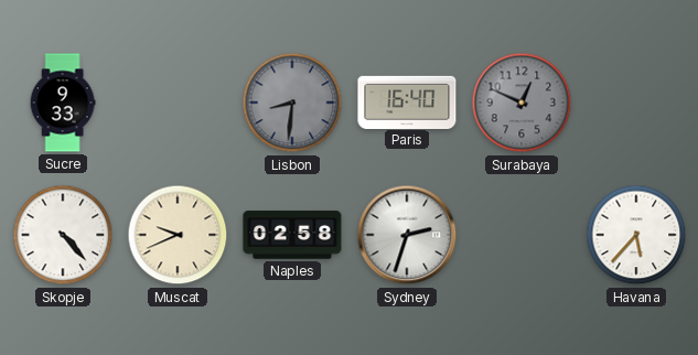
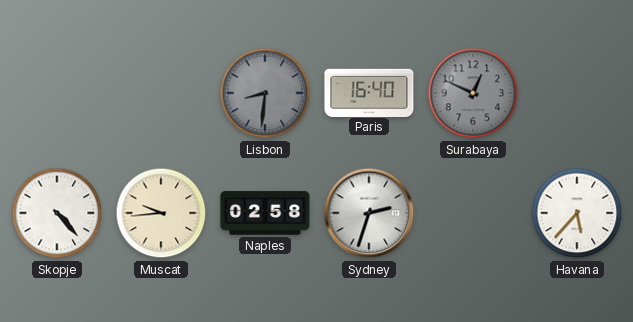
Sucre: 9:33 -> none
Muscat: 9:41 -> 9:44
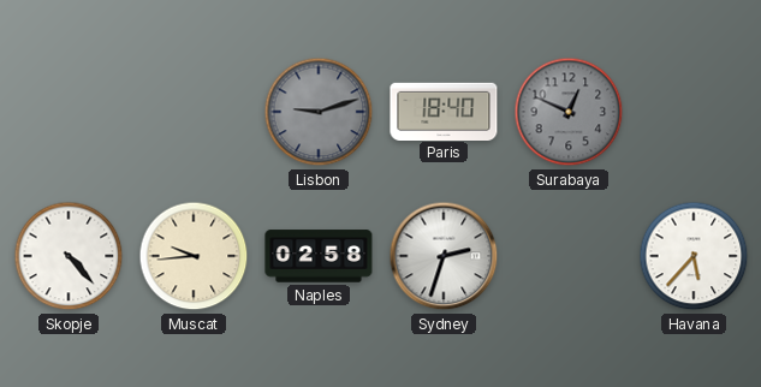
Lisbon: 8:31 -> 9:12
Paris: 16:40 -> 18:40
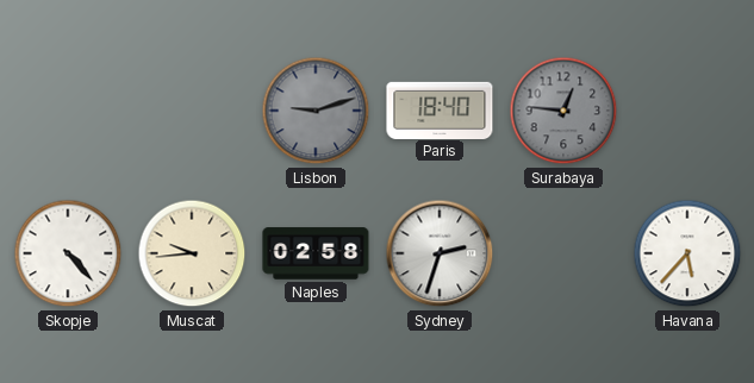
Surabaya: 12:49 -> 12:46
